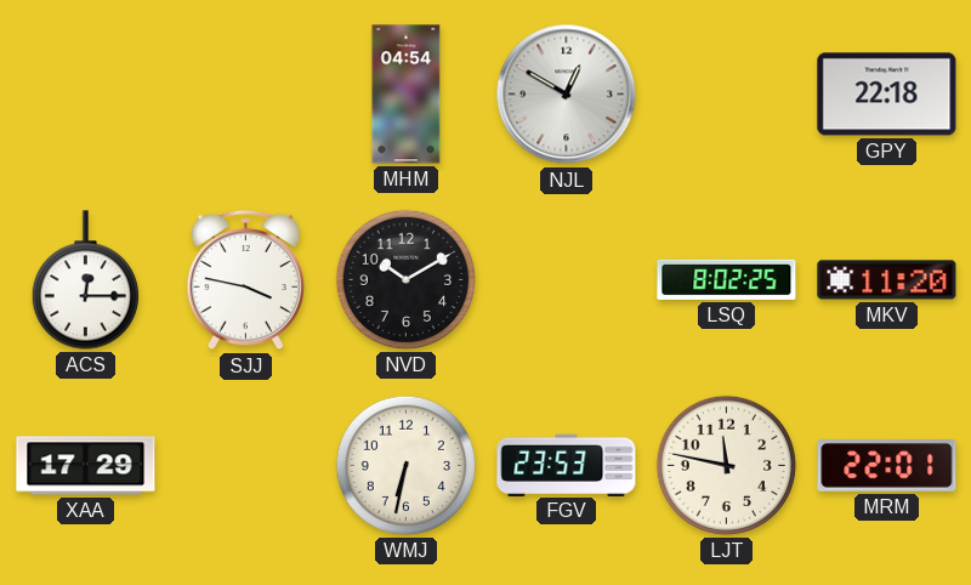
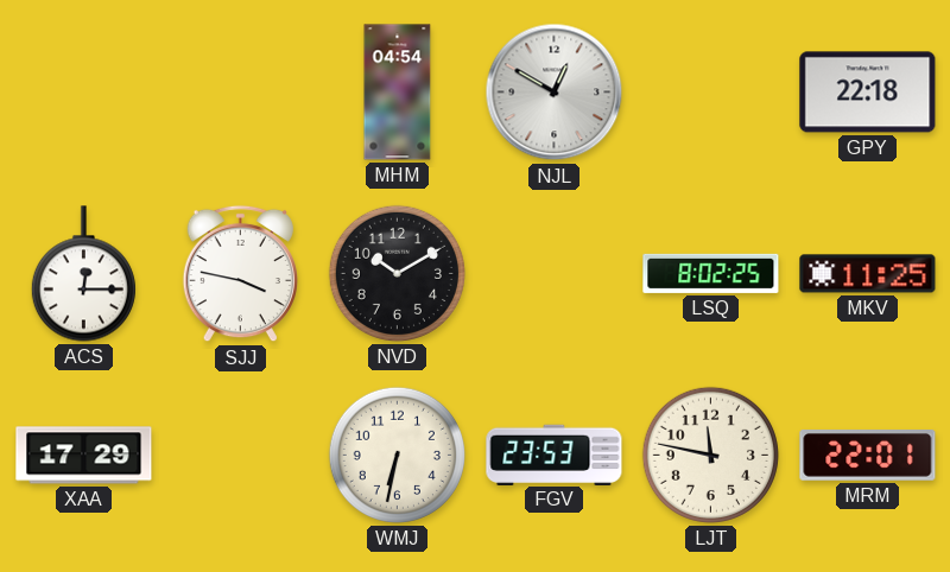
MKV: 11:20 -> 11:25
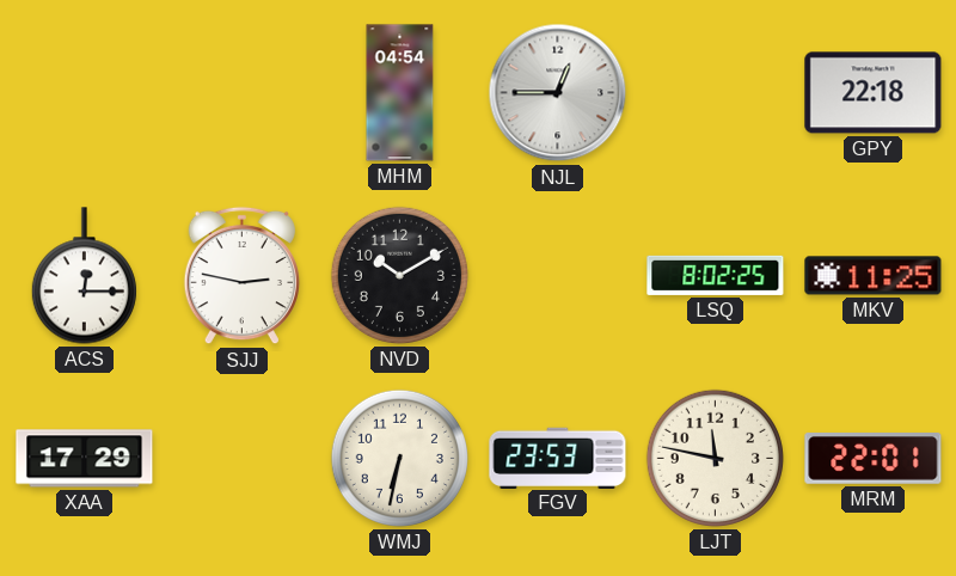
NJL: 12:50 -> 12:45
SJJ: 3:47 -> 2:47
